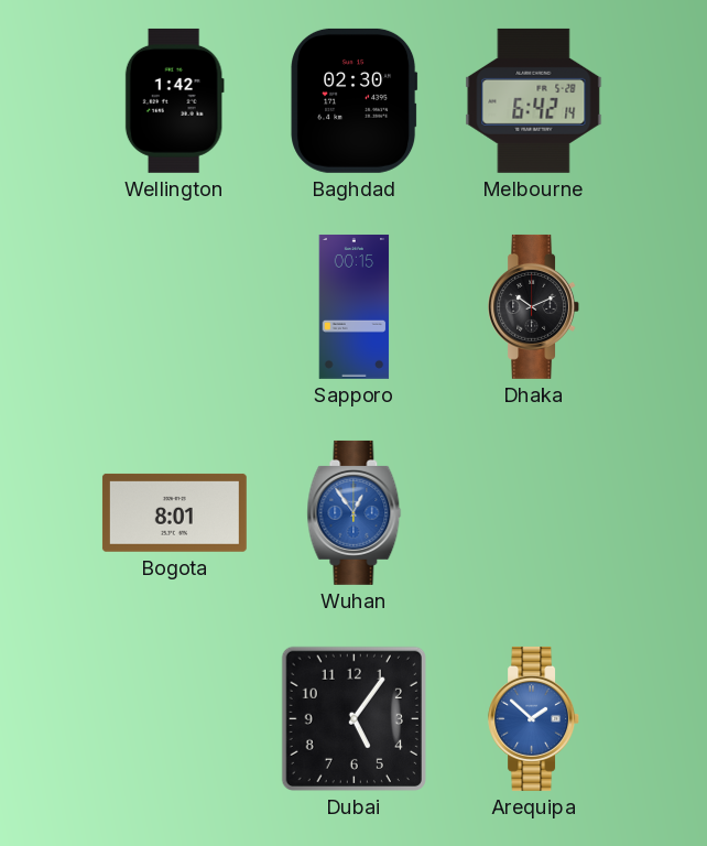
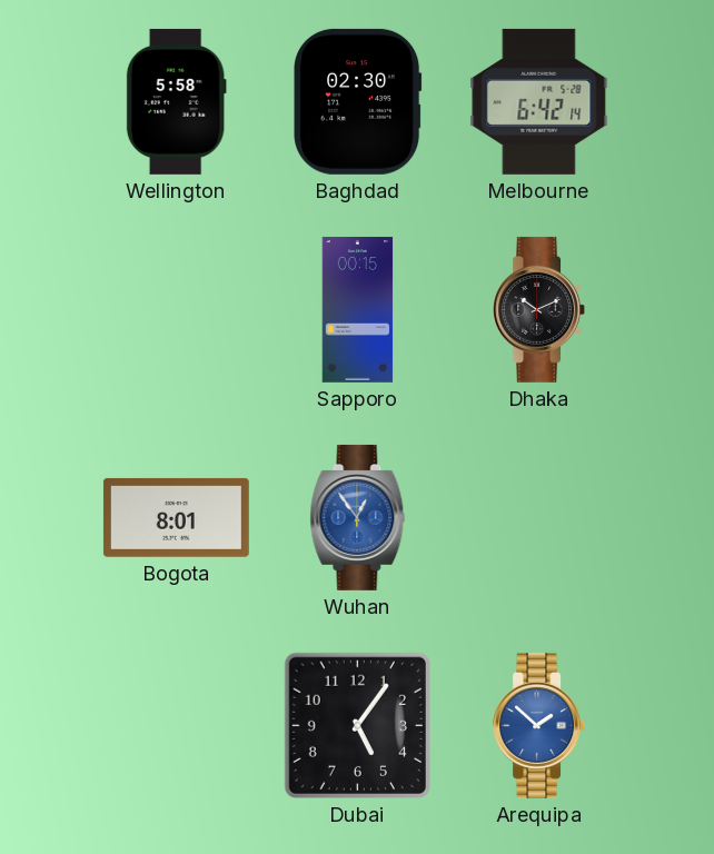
Wellington: 1:42 -> 5:58
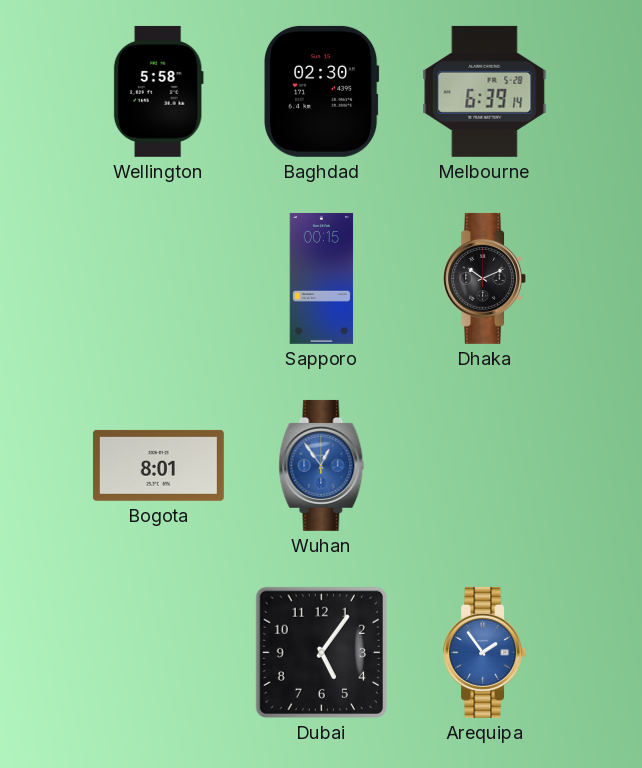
Melbourne: 6:42 -> 6:39
Arequipa: 1:52 -> 1:54
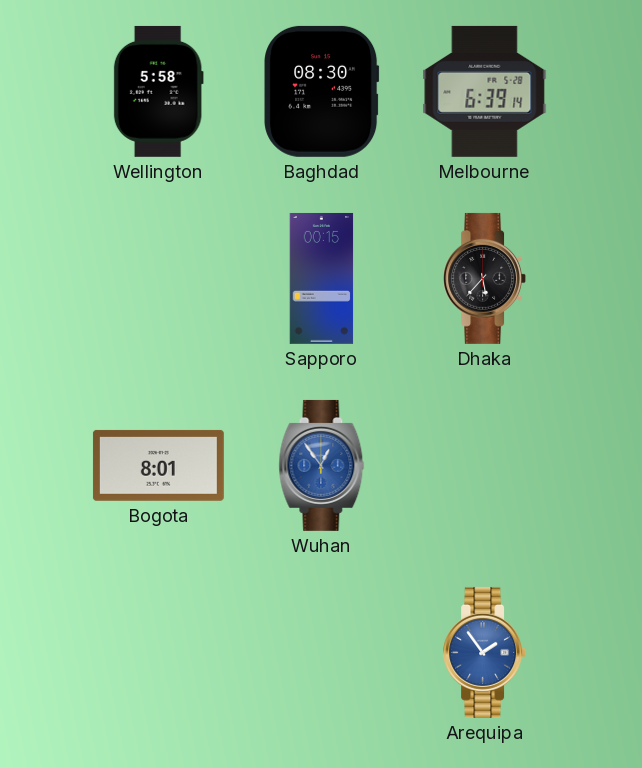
Baghdad: 02:30 -> 08:30
Dhaka: 10:11 -> 5:37
Dubai: 5:06 -> none
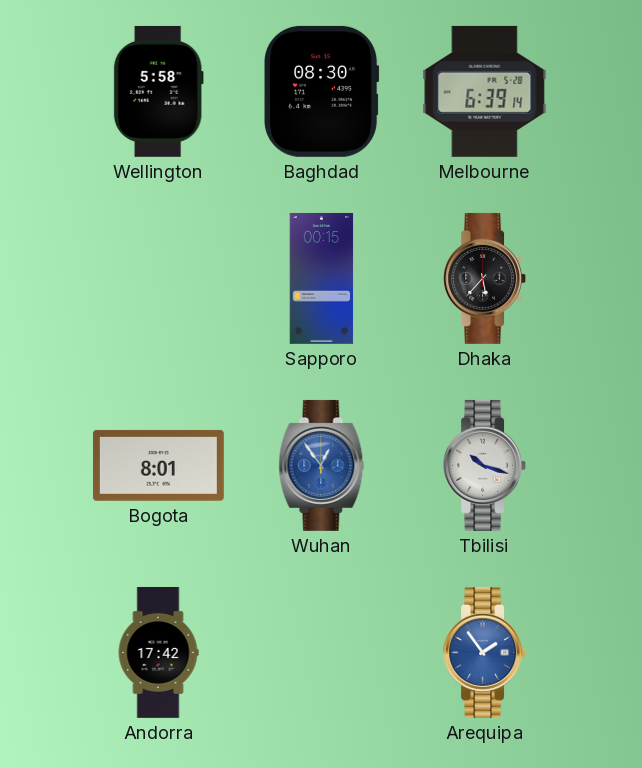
Tbilisi: none -> 10:18
Andorra: none -> 17:42
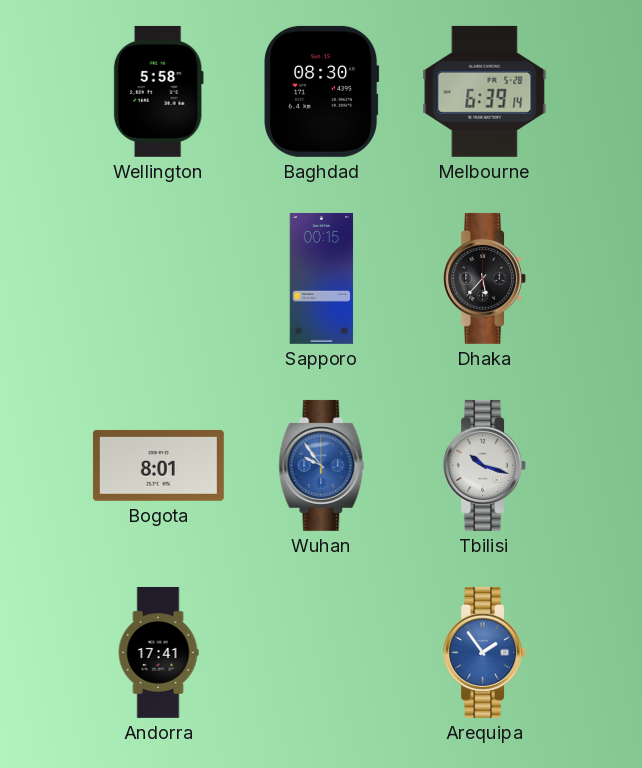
Wuhan: 12:54 -> 9:54
Andorra: 17:42 -> 17:41
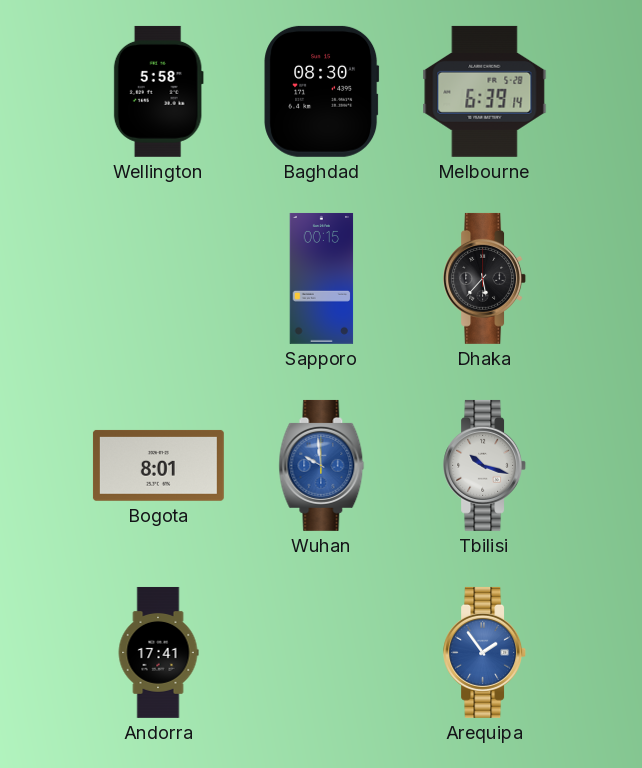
Wuhan: 9:54 -> 9:59
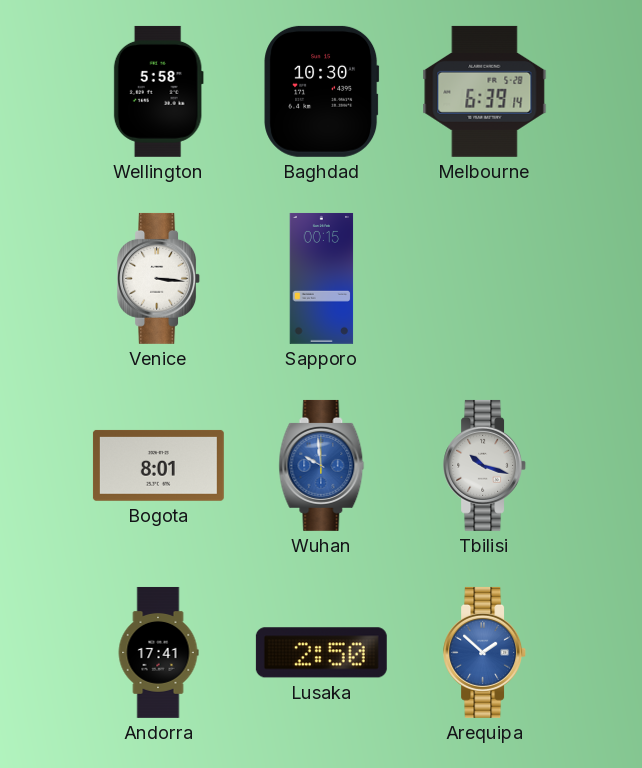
Baghdad: 08:30 -> 10:30
Venice: none -> 3:16
Dhaka: 5:37 -> none
Lusaka: none -> 2:50
Arequipa: 1:54 -> 1:52
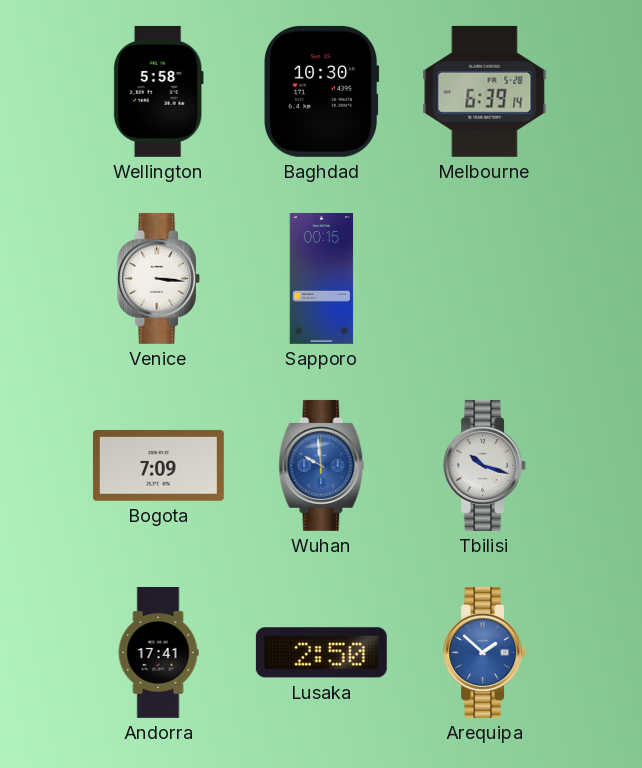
Bogota: 8:01 -> 7:09
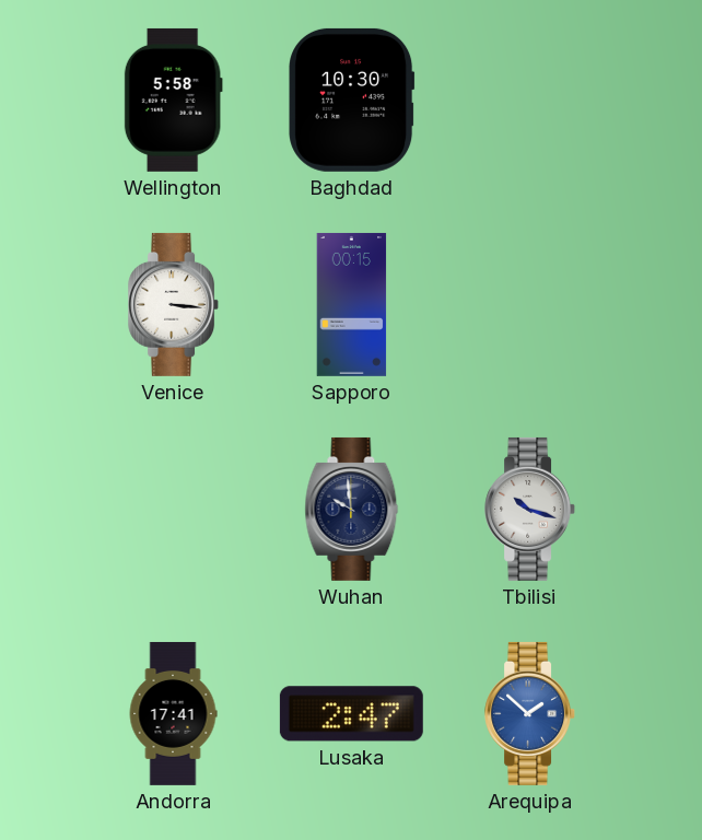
Melbourne: 6:39 -> none
Bogota: 7:09 -> none
Wuhan dial: blue -> navy
Lusaka: 2:50 -> 2:47
